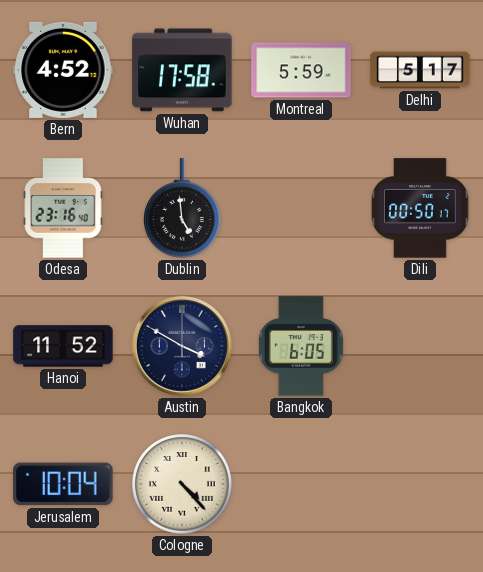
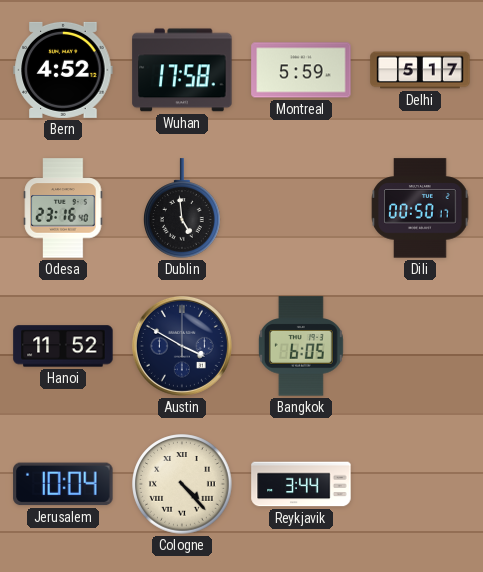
Reykjavik: none -> 3:44
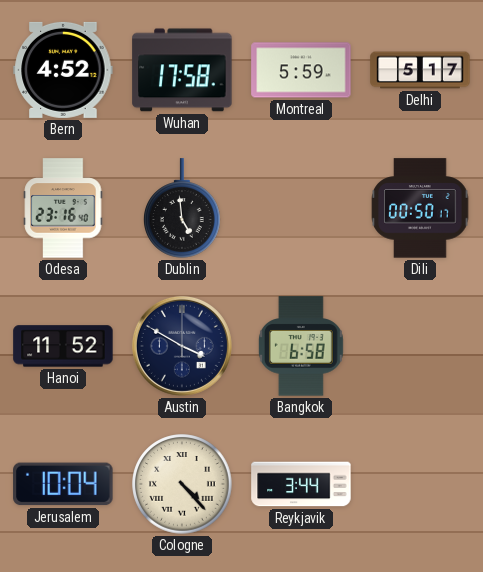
Bangkok: 6:05 -> 6:58
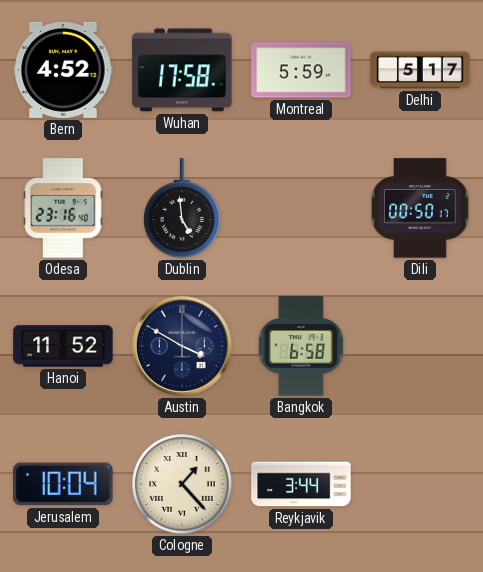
Cologne: 4:23 -> 1:23
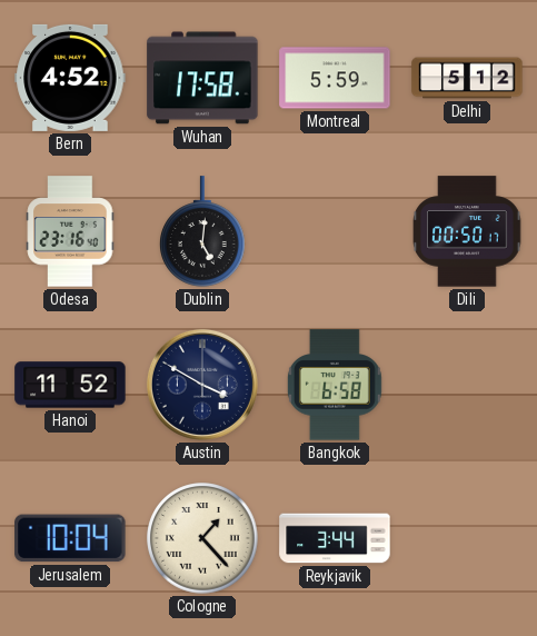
Delhi: 5:17 -> 5:12
Dublin: 4:59 -> 5:01
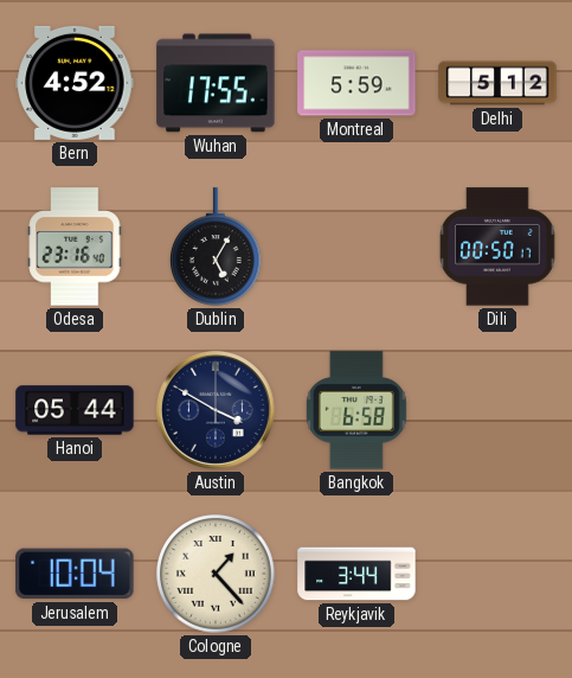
Wuhan: 17:58 -> 17:55
Dublin: 5:01 -> 5:05
Hanoi: 11:52 -> 05:44
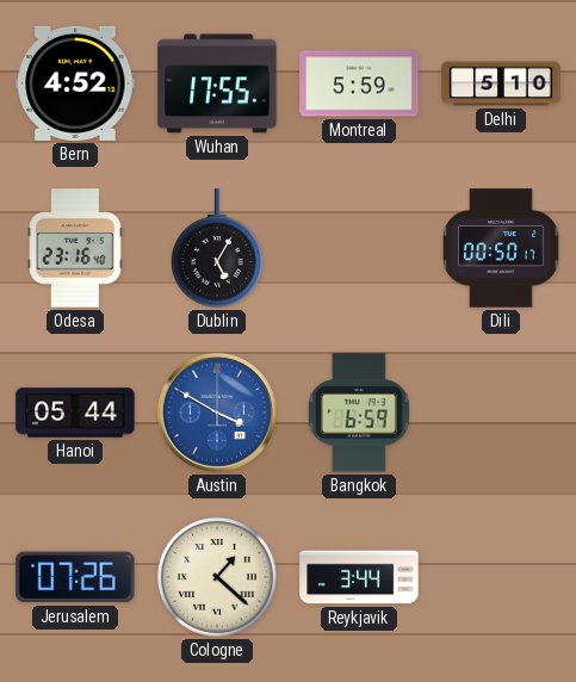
Delhi: 5:12 -> 5:10
Austin dial: navy -> blue
Bangkok: 6:58 -> 6:59
Jerusalem: 10:04 -> 07:26
Cologne: 1:23 -> 1:22
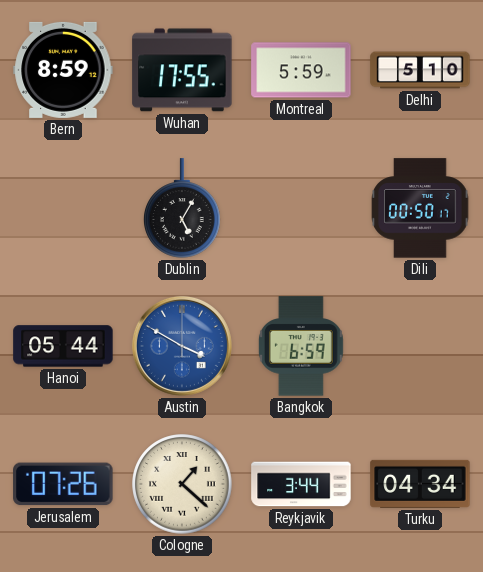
Bern: 4:52 -> 8:59
Odesa: 23:16 -> none
Turku: none -> 04:34
